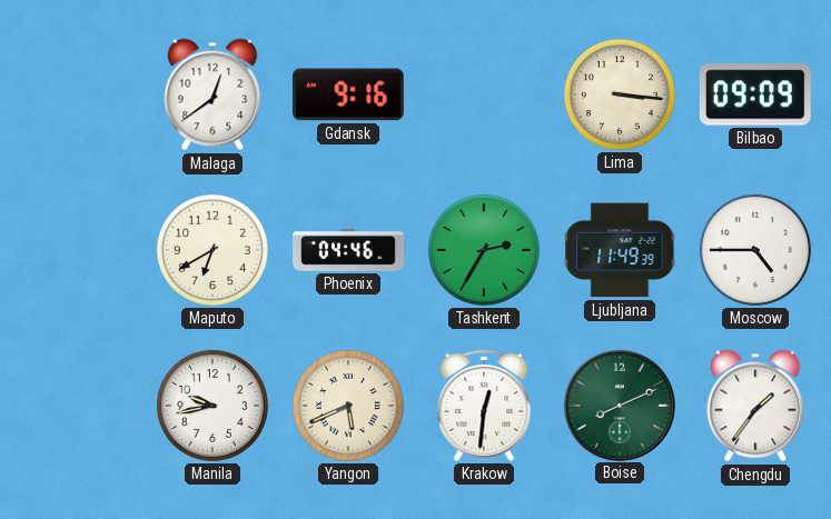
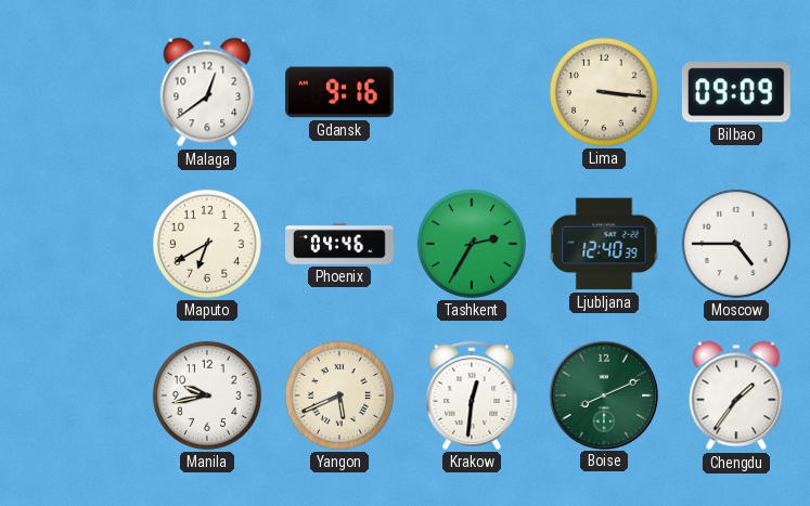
Ljubljana: 11:49 -> 12:40
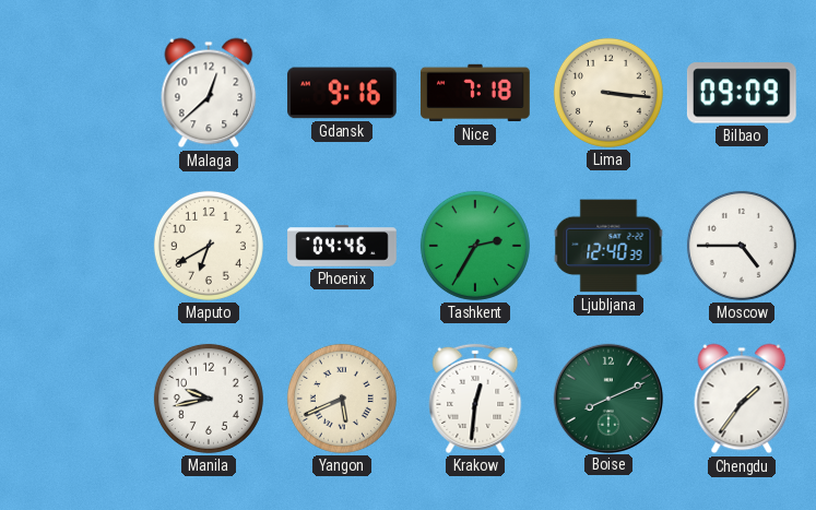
Malaga: 12:39 -> 12:38
Nice: none -> 7:18
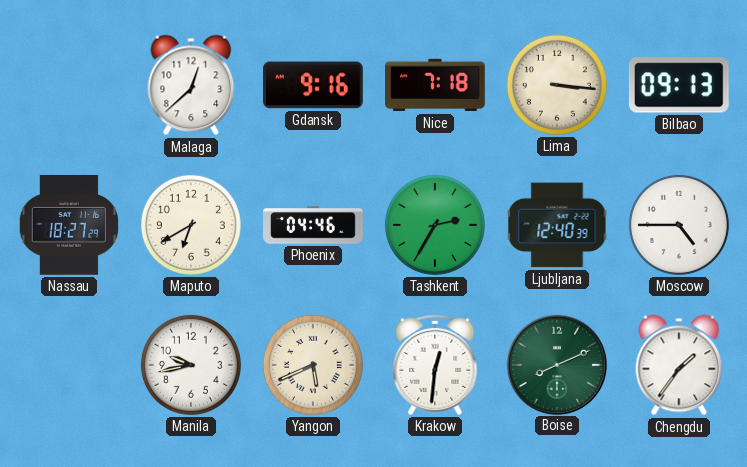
Bilbao: 09:09 -> 09:13
Nassau: none -> 18:27
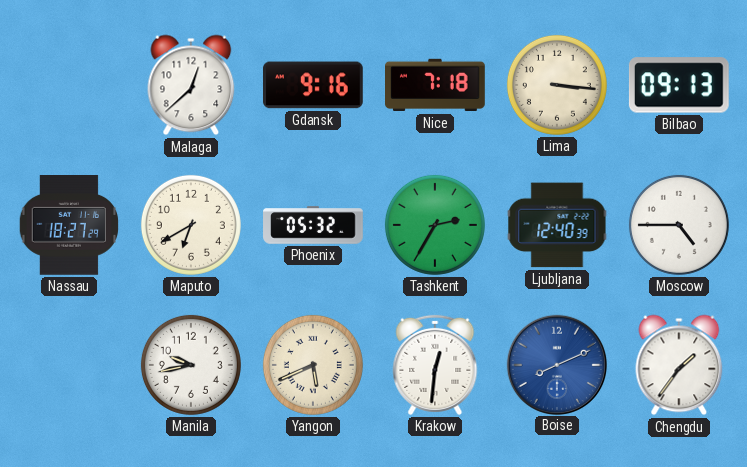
Phoenix: 04:46 -> 05:32
Boise dial: green -> blue
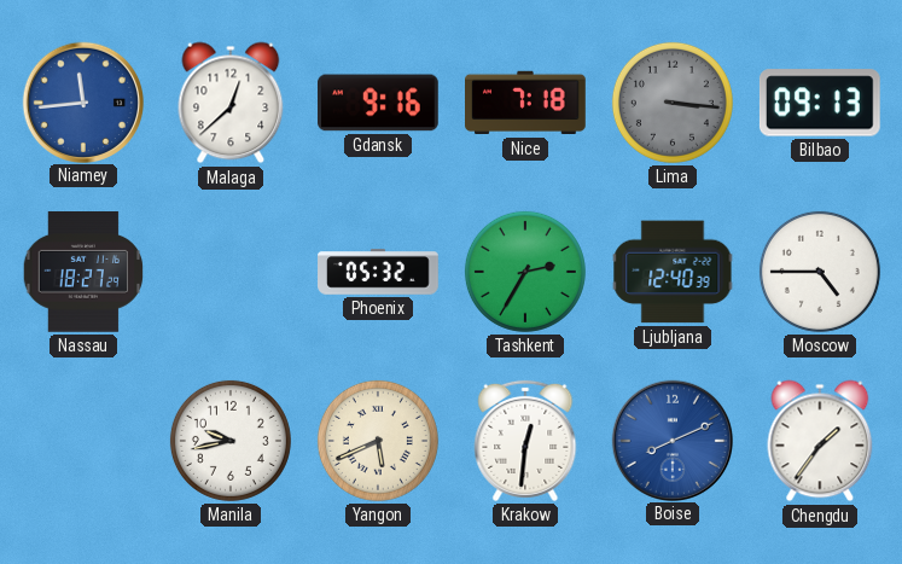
Niamey: none -> 11:44
Lima dial: cream -> grey
Maputo: 6:40 -> none
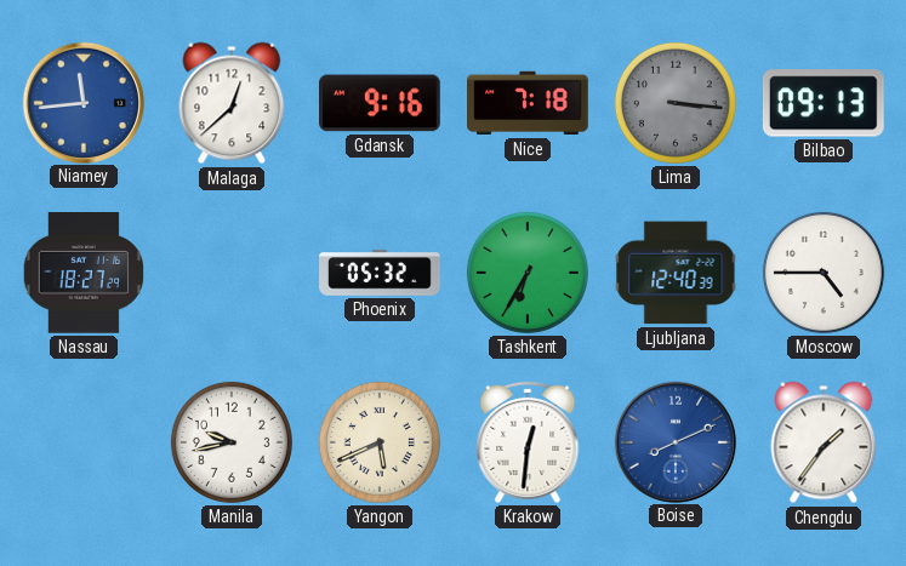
Tashkent: 2:35 -> 6:35
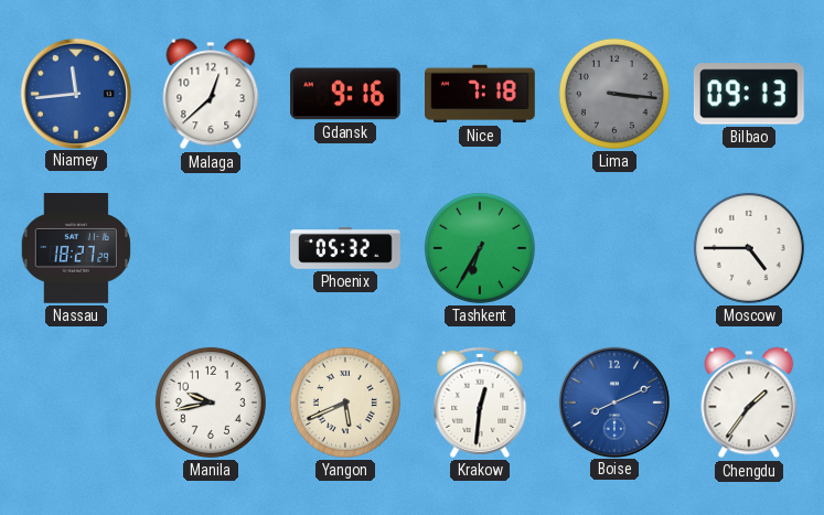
Ljubljana: 12:40 -> none
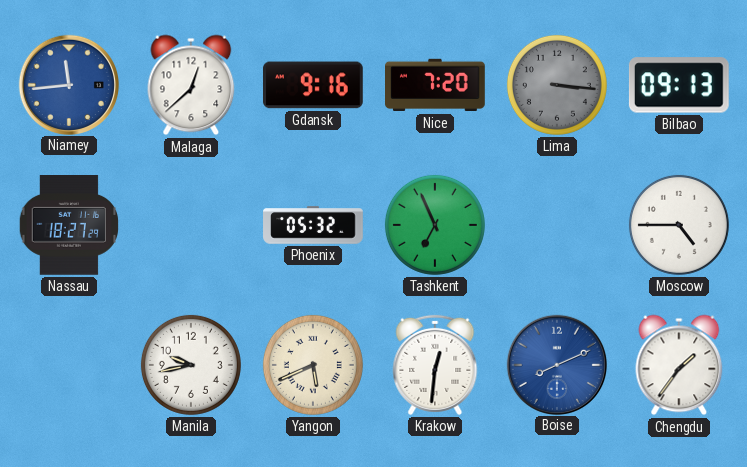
Nice: 7:18 -> 7:20
Tashkent: 6:35 -> 6:56
